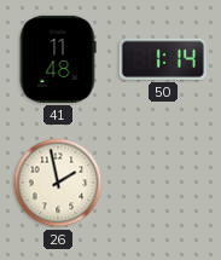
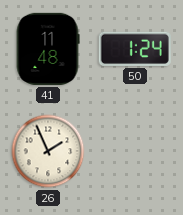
50: 1:14 -> 1:24
26: 1:58 -> 1:56
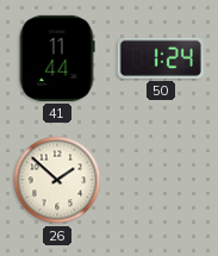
41: 11:48 -> 11:44
26: 1:56 -> 1:52
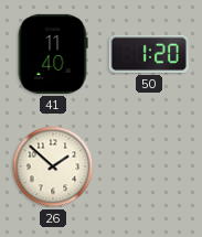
41: 11:44 -> 11:40
50: 1:24 -> 1:20
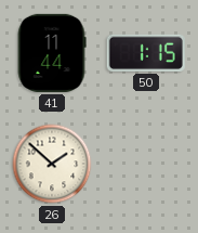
41: 11:40 -> 11:44
50: 1:20 -> 1:15
